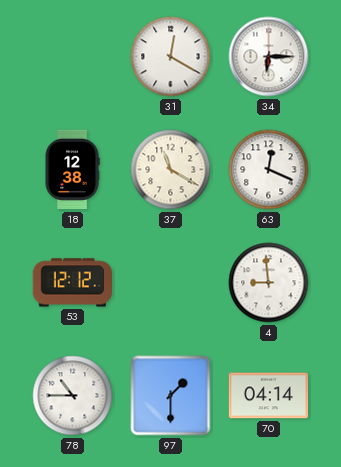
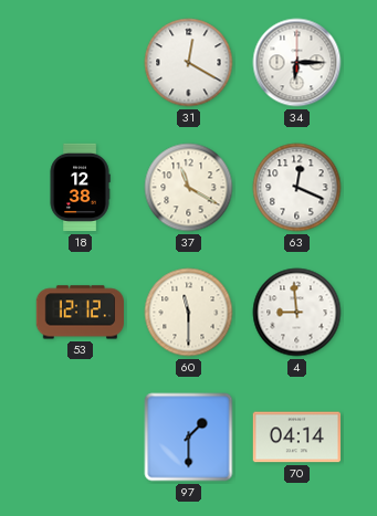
60: none -> 11:30
78: 10:45 -> none
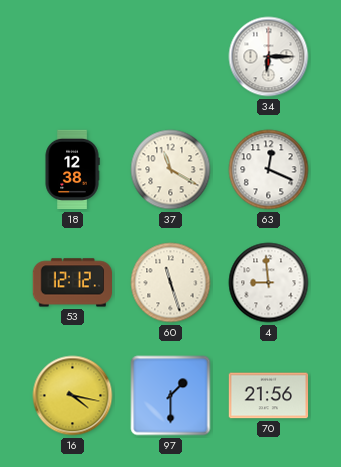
31: 12:20 -> none
60: 11:30 -> 11:27
16: none -> 4:17
70: 04:14 -> 21:56
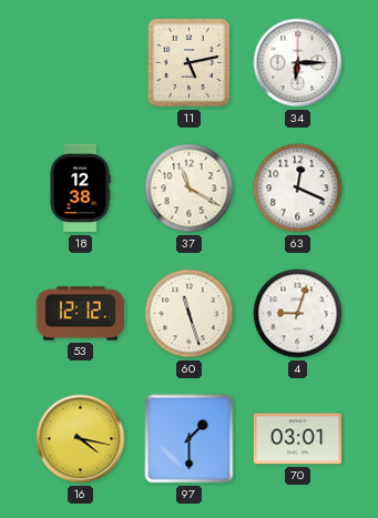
11: none -> 5:13
4: 8:59 -> 9:03
70: 21:56 -> 03:01
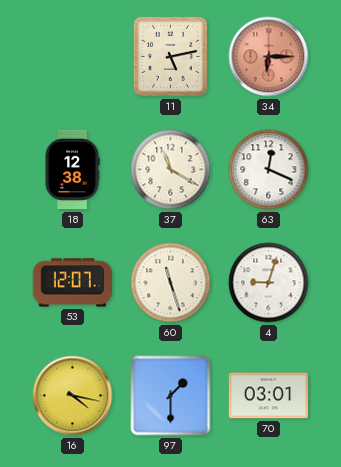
34 dial: white -> salmon
53: 12:12 -> 12:07
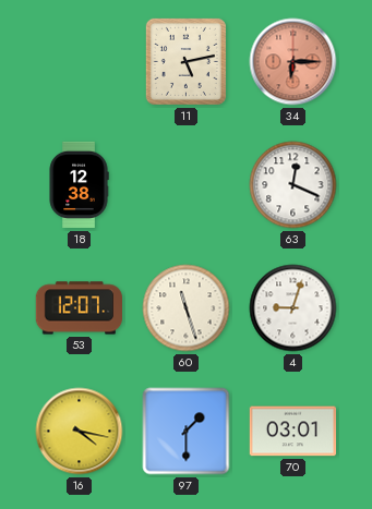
37: 11:20 -> none
